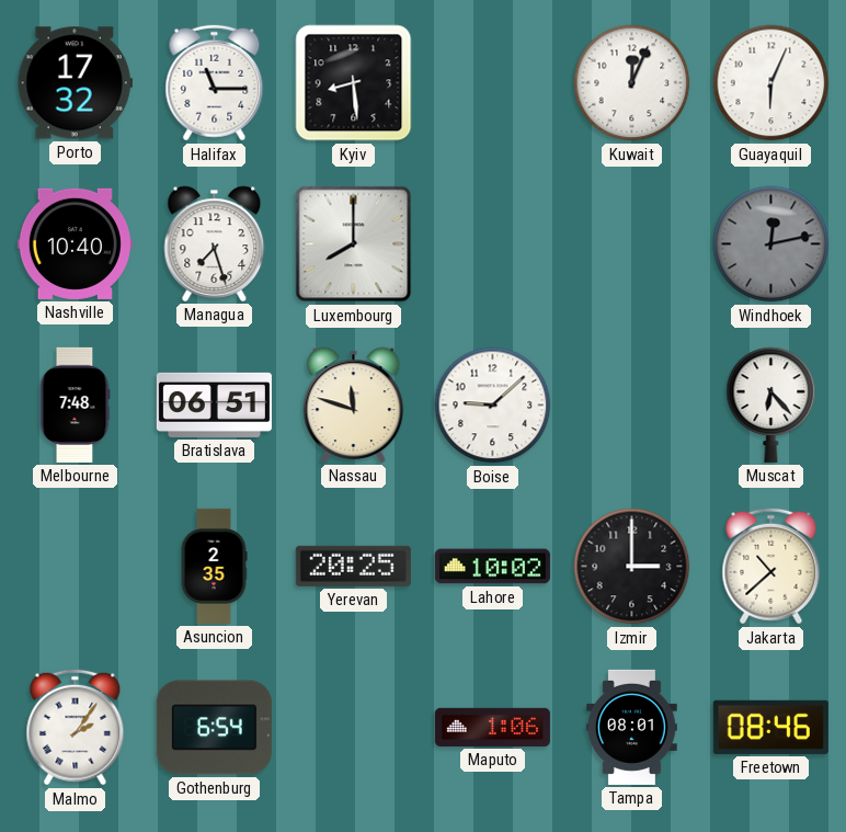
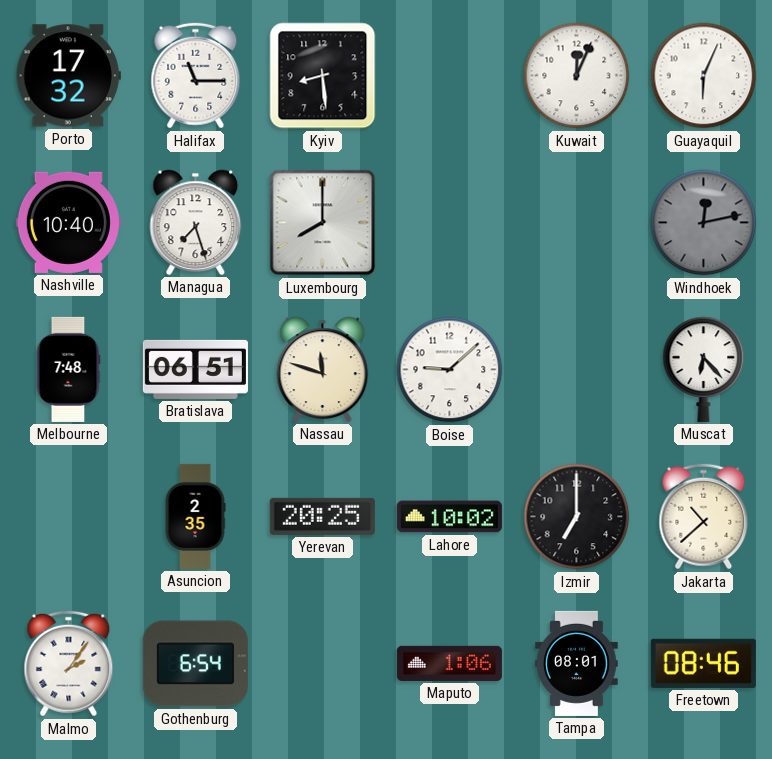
Izmir: 3:00 -> 7:00
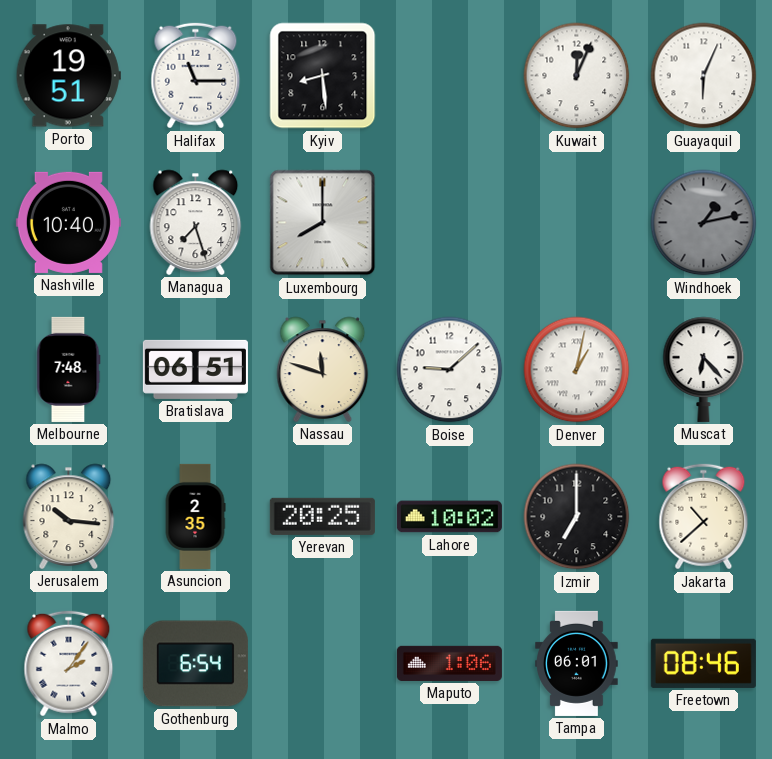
Porto: 17:32 -> 19:51
Windhoek: 12:13 -> 1:13
Denver: none -> 1:02
Jerusalem: none -> 10:16
Tampa: 08:01 -> 06:01
